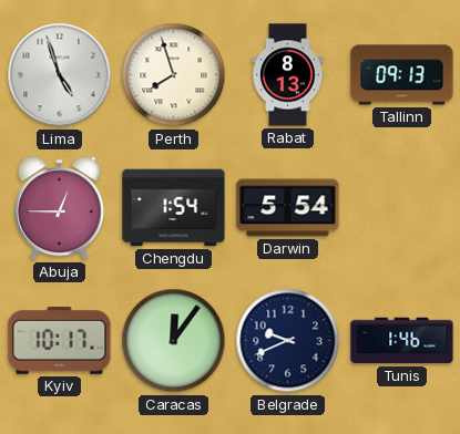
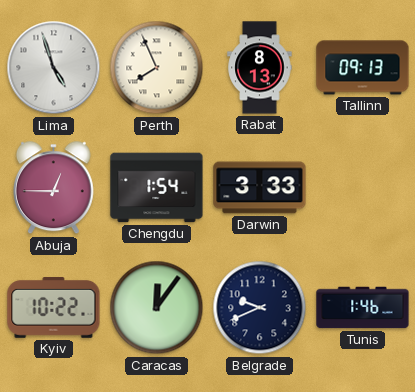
Perth: 7:57 -> 7:56
Darwin: 5:54 -> 3:33
Kyiv: 10:17 -> 10:22
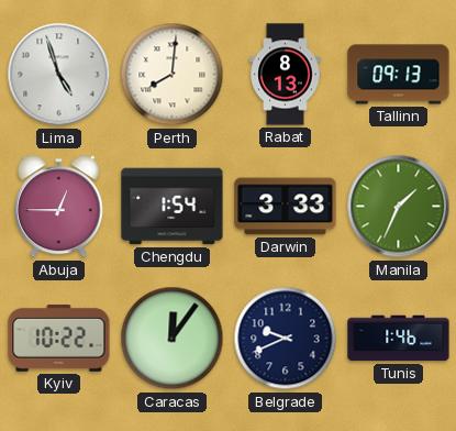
Perth: 7:56 -> 8:01
Manila: none -> 1:34
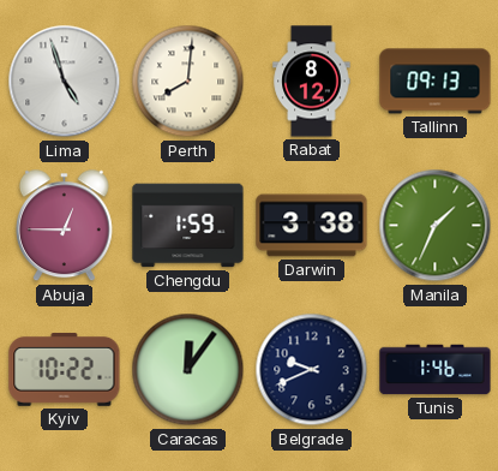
Rabat: 8:13 -> 8:12
Chengdu: 1:54 -> 1:59
Darwin: 3:33 -> 3:38
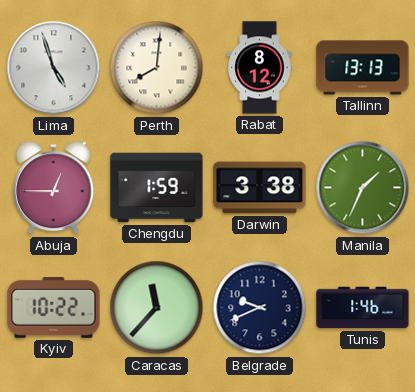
Tallinn: 09:13 -> 13:13
Caracas: 12:06 -> 11:37
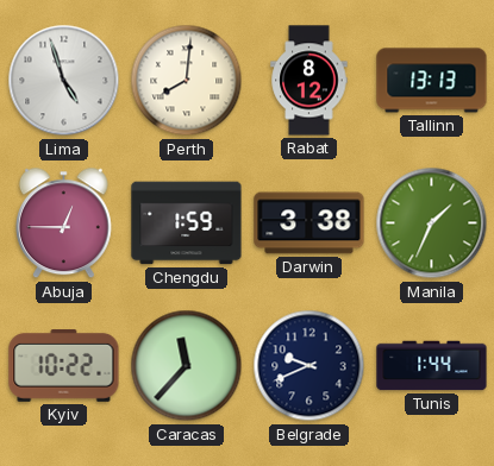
Tunis: 1:46 -> 1:44
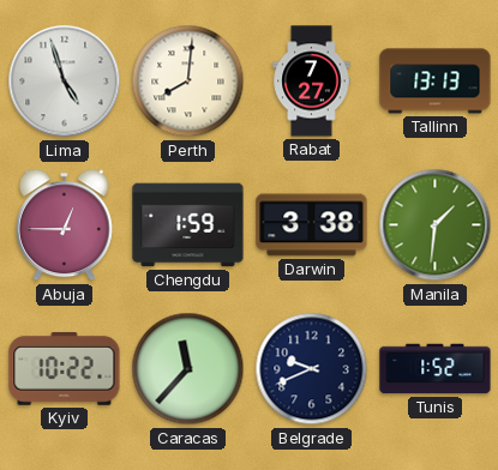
Rabat: 8:12 -> 7:27
Manila: 1:34 -> 1:31
Tunis: 1:44 -> 1:52
